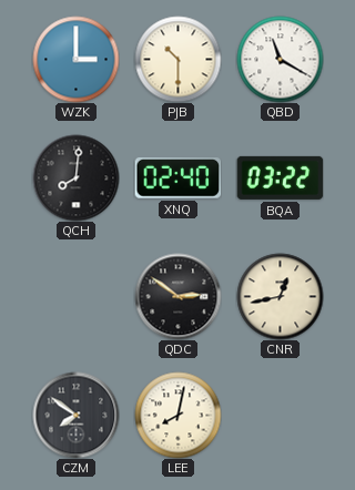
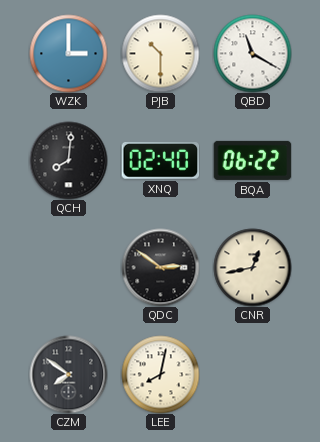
BQA: 03:22 -> 06:22
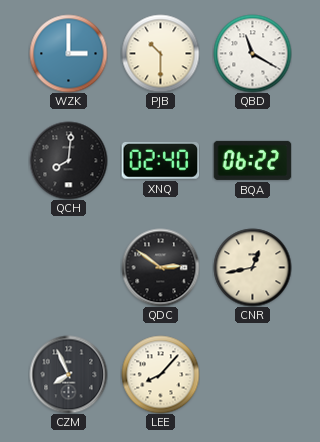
CZM: 7:51 -> 7:56
LEE: 8:02 -> 8:07
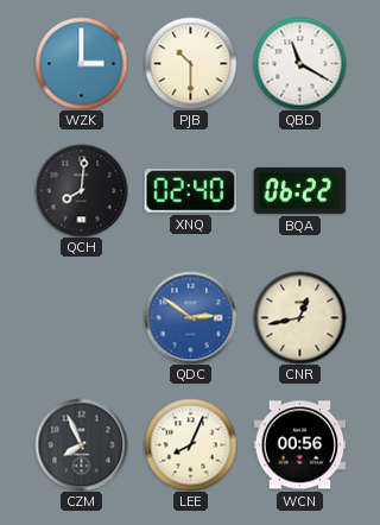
QDC dial: black -> blue
LEE: 8:07 -> 8:04
WCN: none -> 00:56
